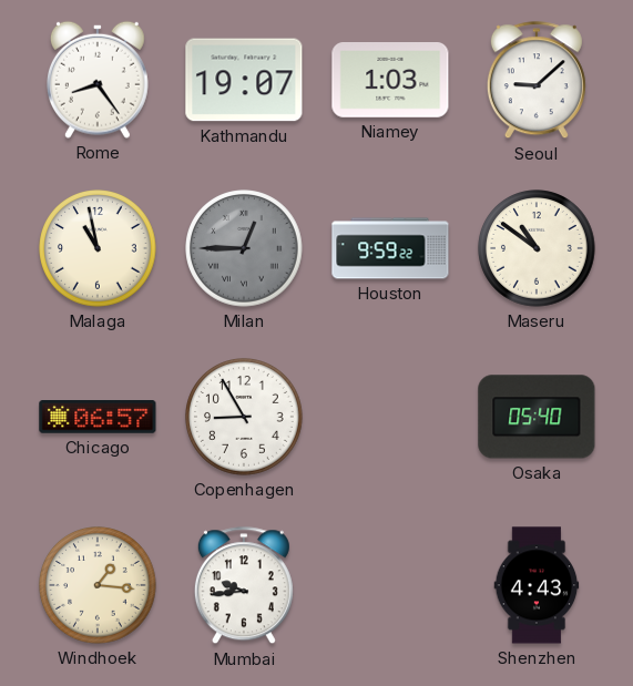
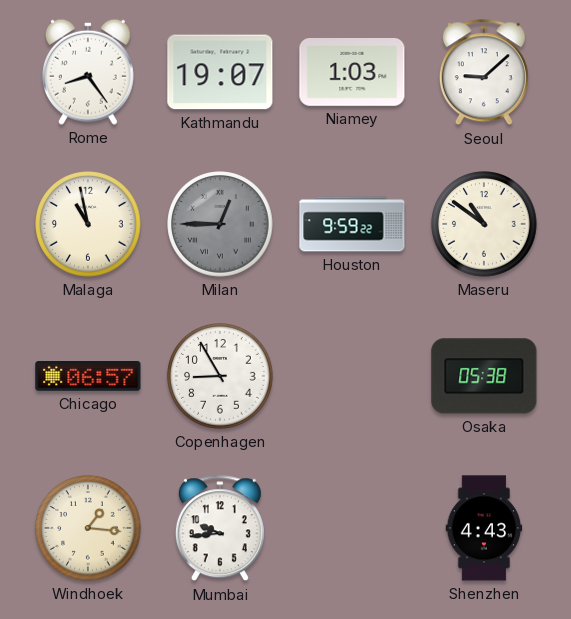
Osaka: 05:40 -> 05:38
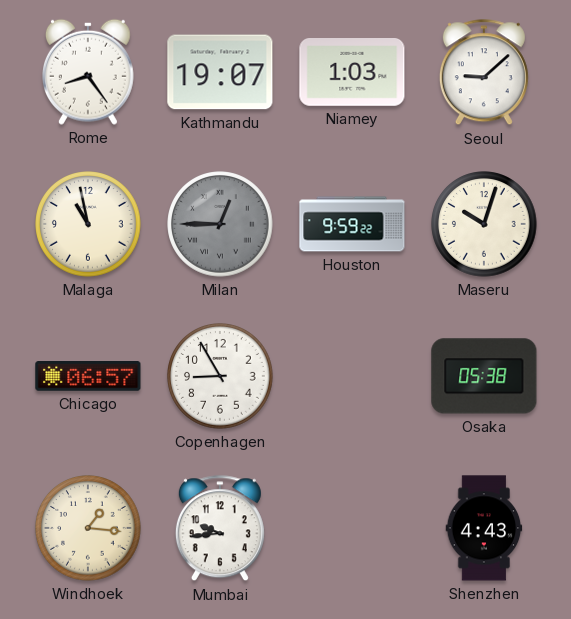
Maseru: 10:51 -> 10:03
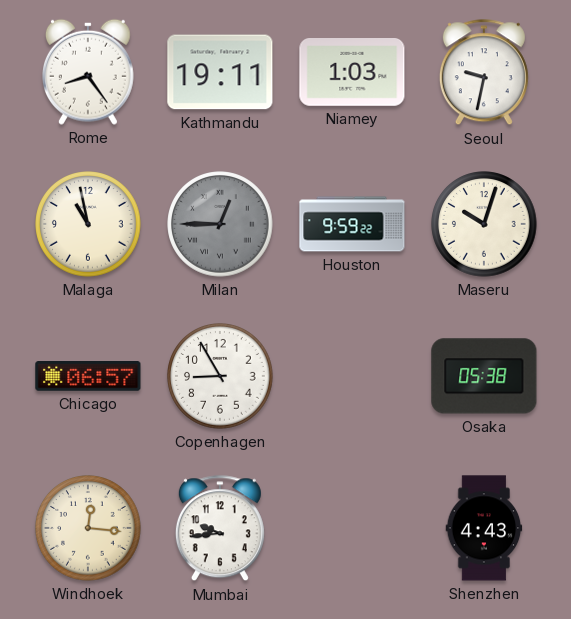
Kathmandu: 19:07 -> 19:11
Seoul: 9:08 -> 9:32
Windhoek: 1:16 -> 12:16
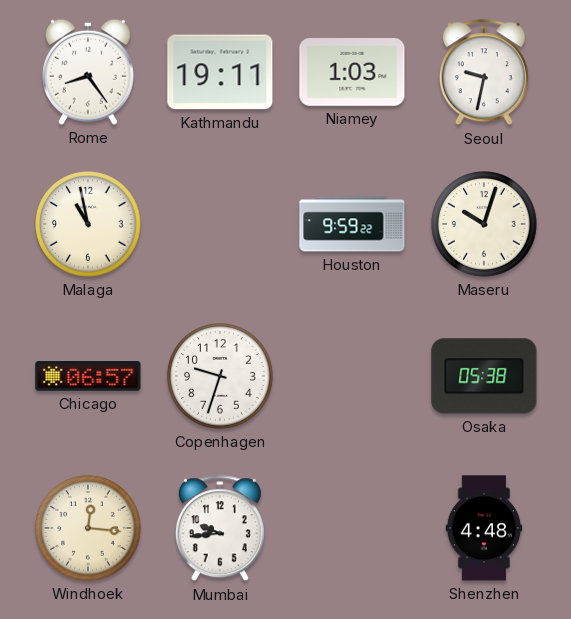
Milan: 12:45 -> none
Copenhagen: 8:55 -> 9:33
Shenzhen: 4:43 -> 4:48
